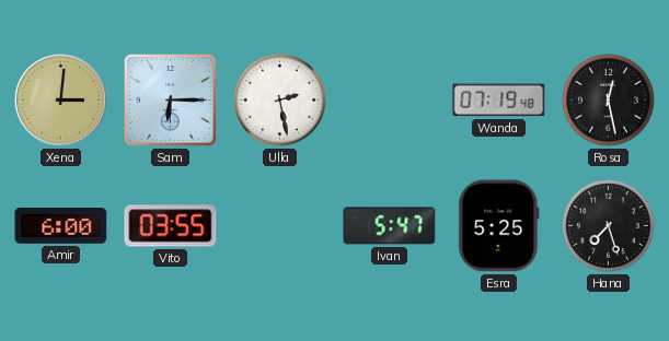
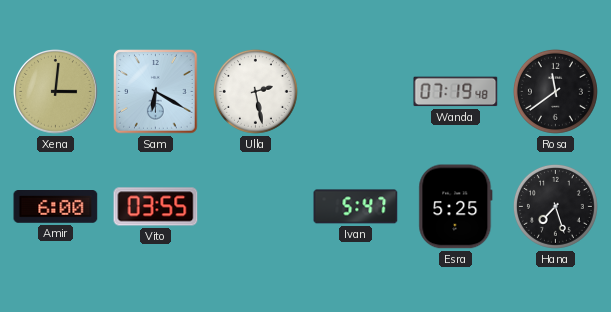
Sam: 6:15 -> 6:20
Rosa: 12:28 -> 11:39
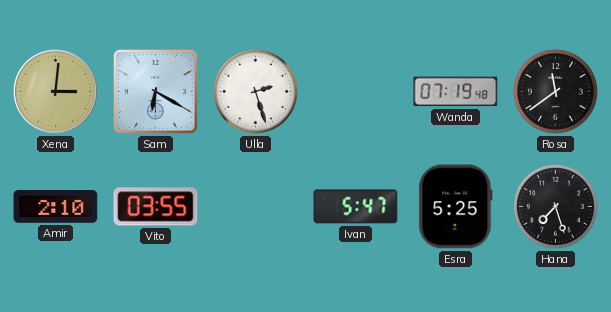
Ulla: 2:28 -> 2:27
Amir: 6:00 -> 2:10
